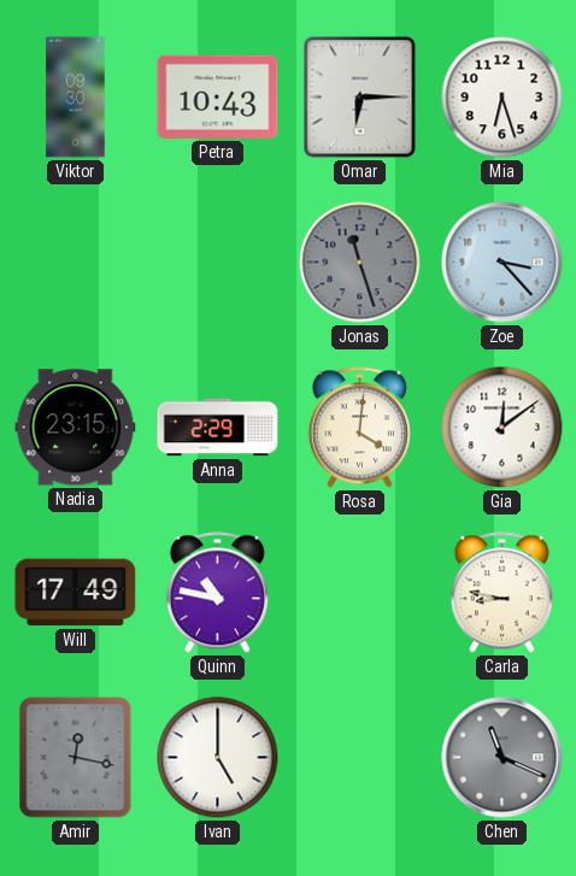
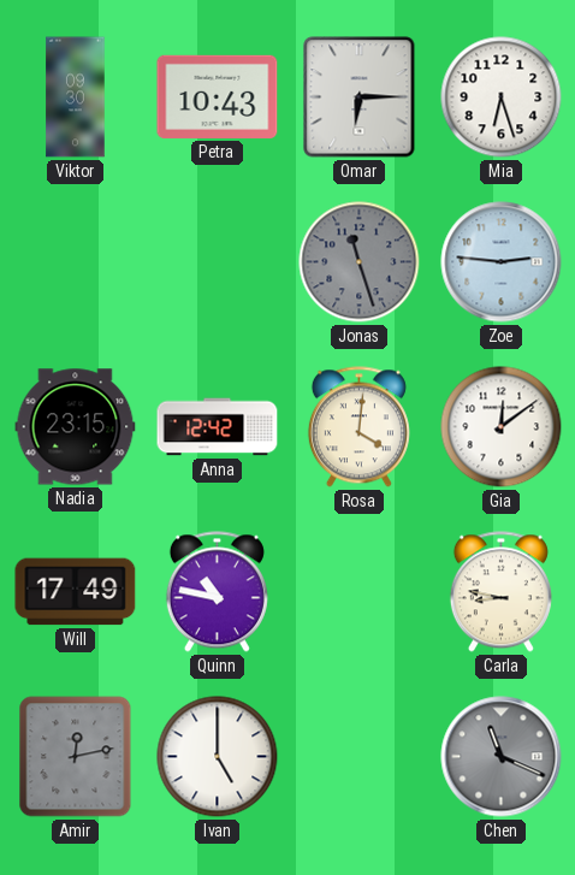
Zoe: 3:23 -> 2:46
Anna: 2:29 -> 12:42
Amir: 12:17 -> 12:13
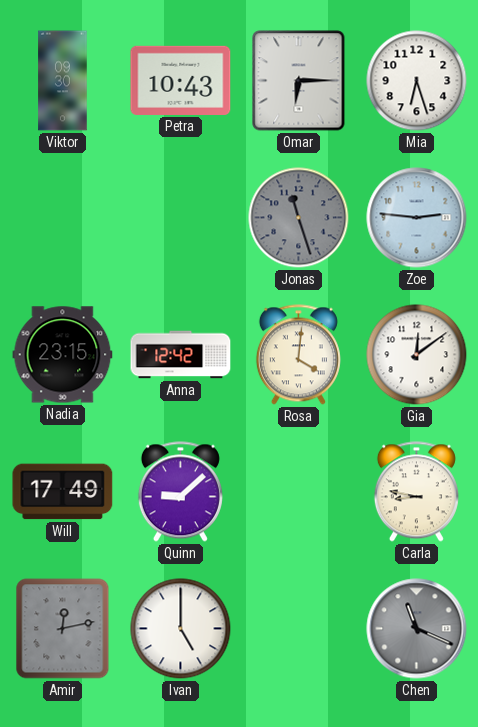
Quinn: 10:47 -> 9:08
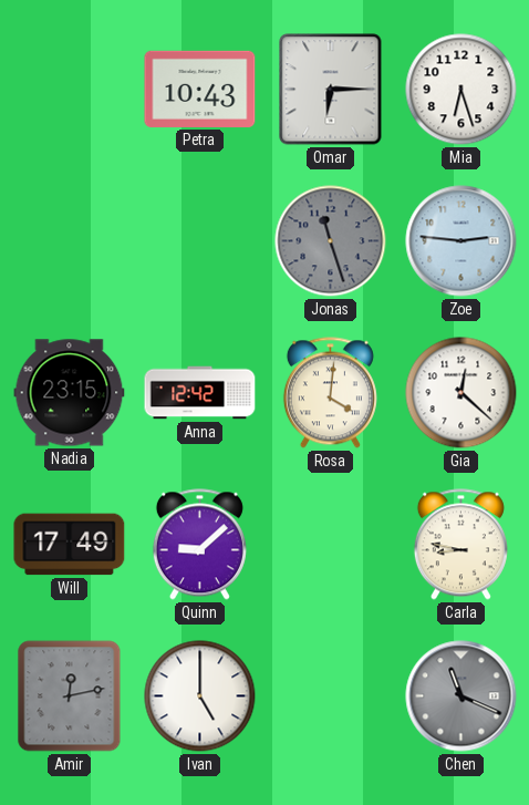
Viktor: 09:30 -> none
Gia: 12:09 -> 12:22
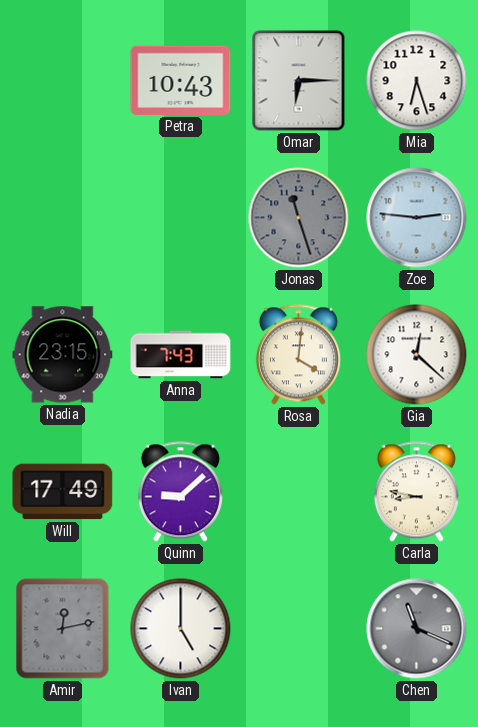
Anna: 12:42 -> 7:43
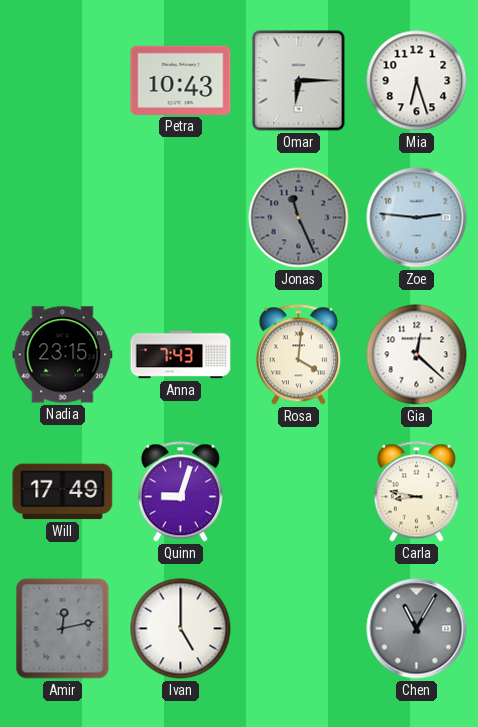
Jonas: 11:27 -> 11:26
Quinn: 9:08 -> 9:03
Chen: 11:19 -> 11:05
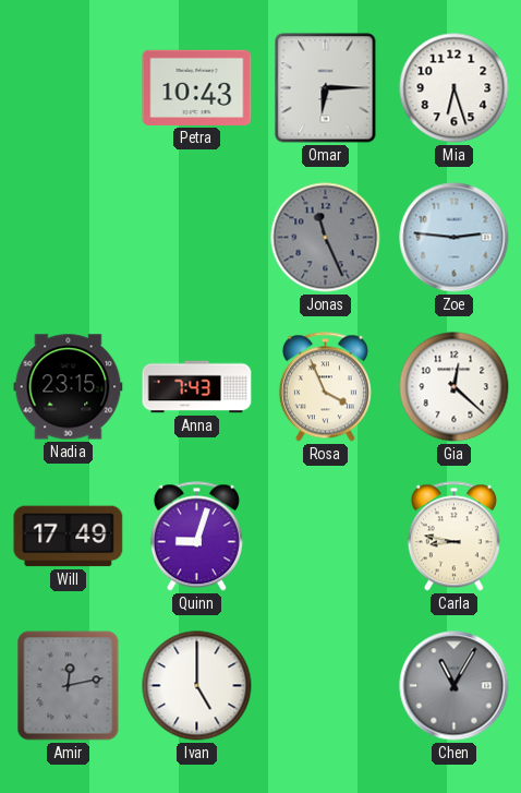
Rosa: 4:01 -> 3:56
